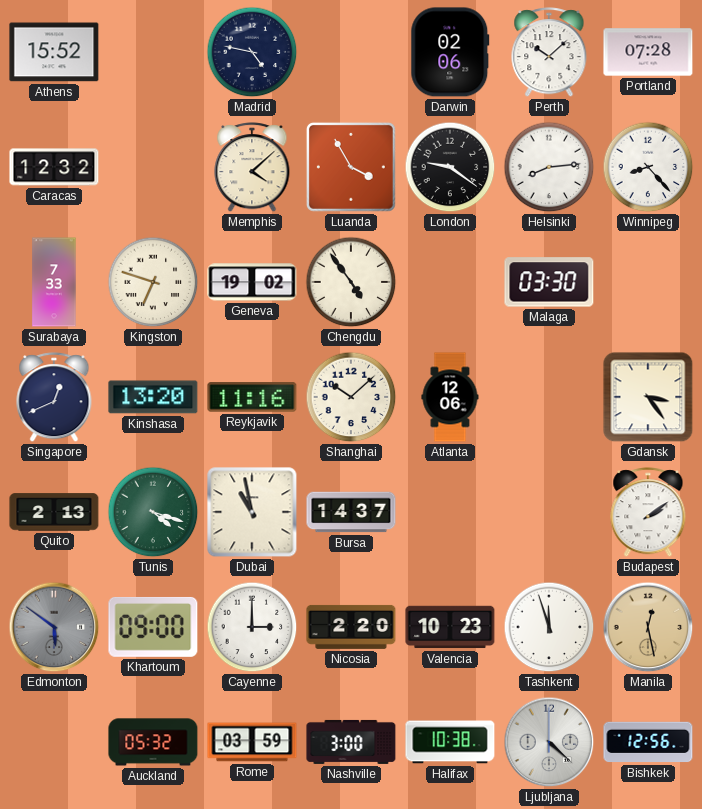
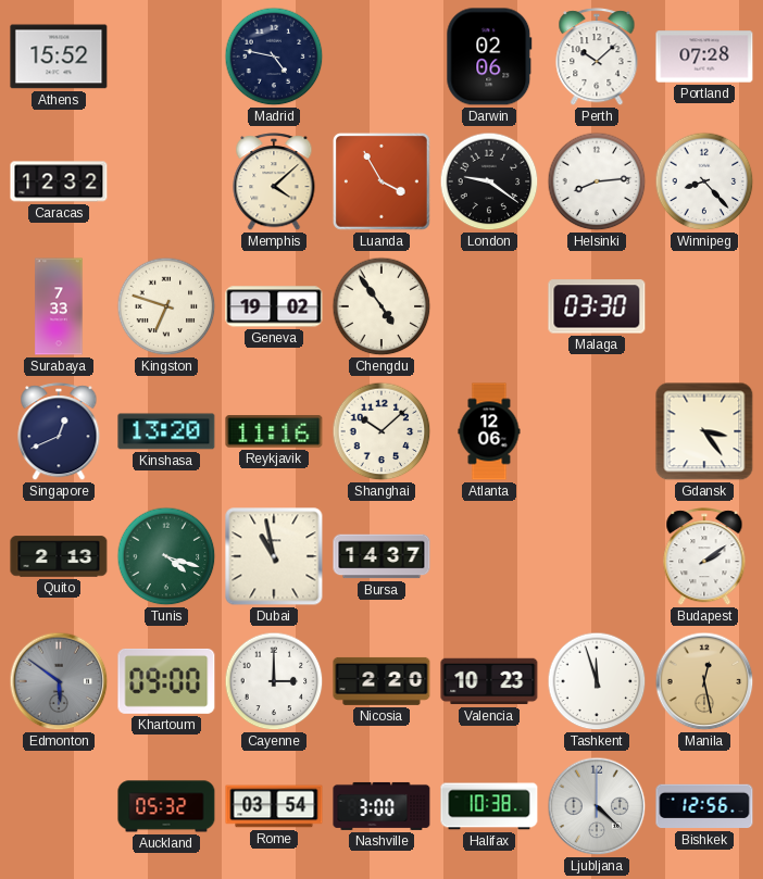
Rome: 03:59 -> 03:54
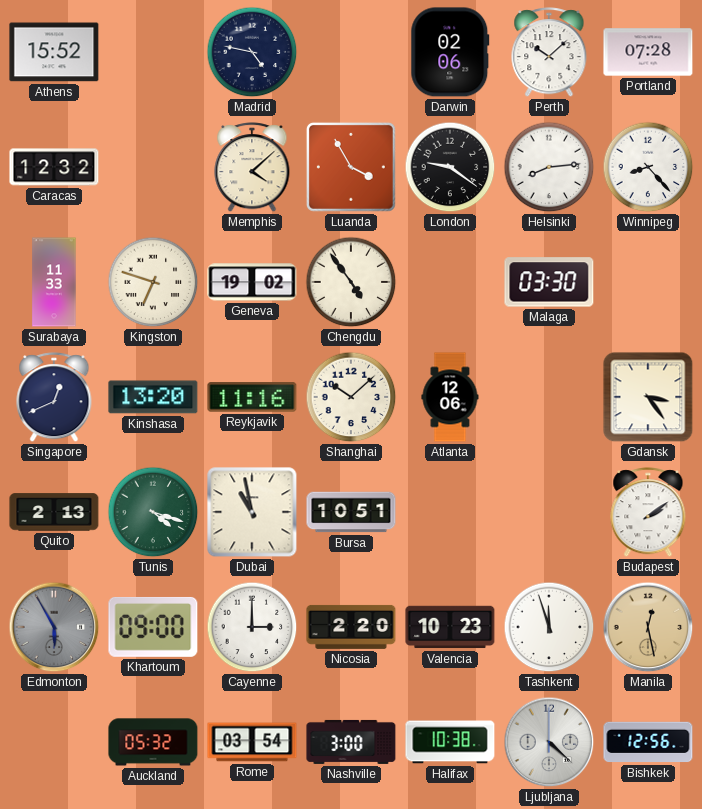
Surabaya: 7:33 -> 11:33
Bursa: 14:37 -> 10:51
Edmonton: 5:51 -> 5:55
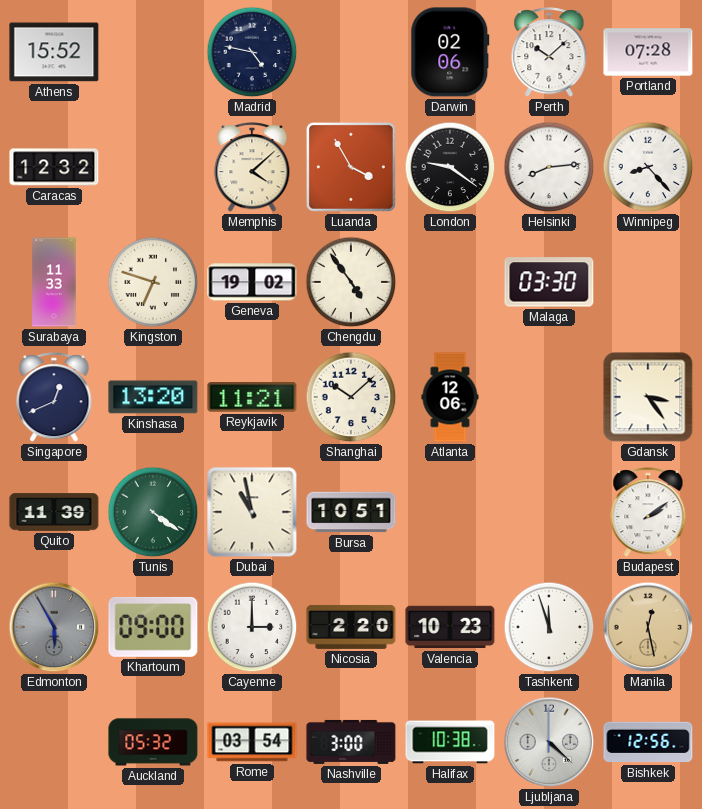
Reykjavik: 11:16 -> 11:21
Quito: 2:13 -> 11:39
Tunis: 4:18 -> 4:21
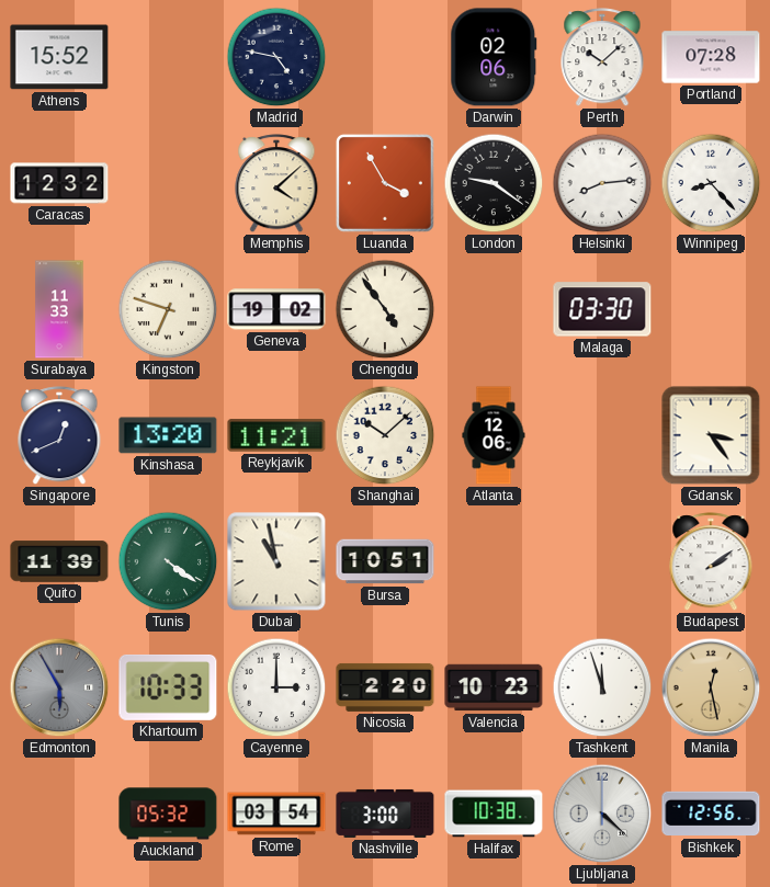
Khartoum: 09:00 -> 10:33
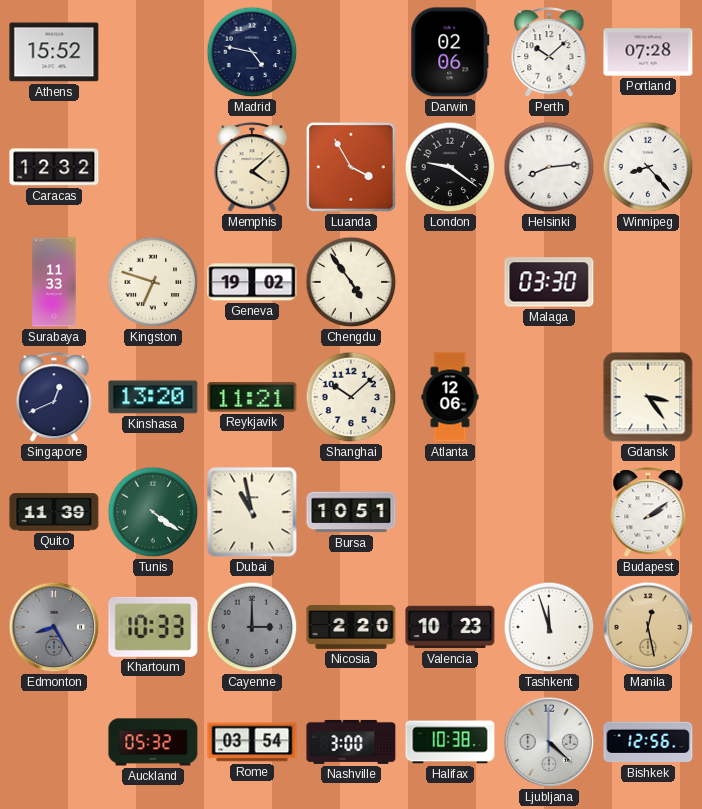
Edmonton: 5:55 -> 8:25
Cayenne dial: white -> grey
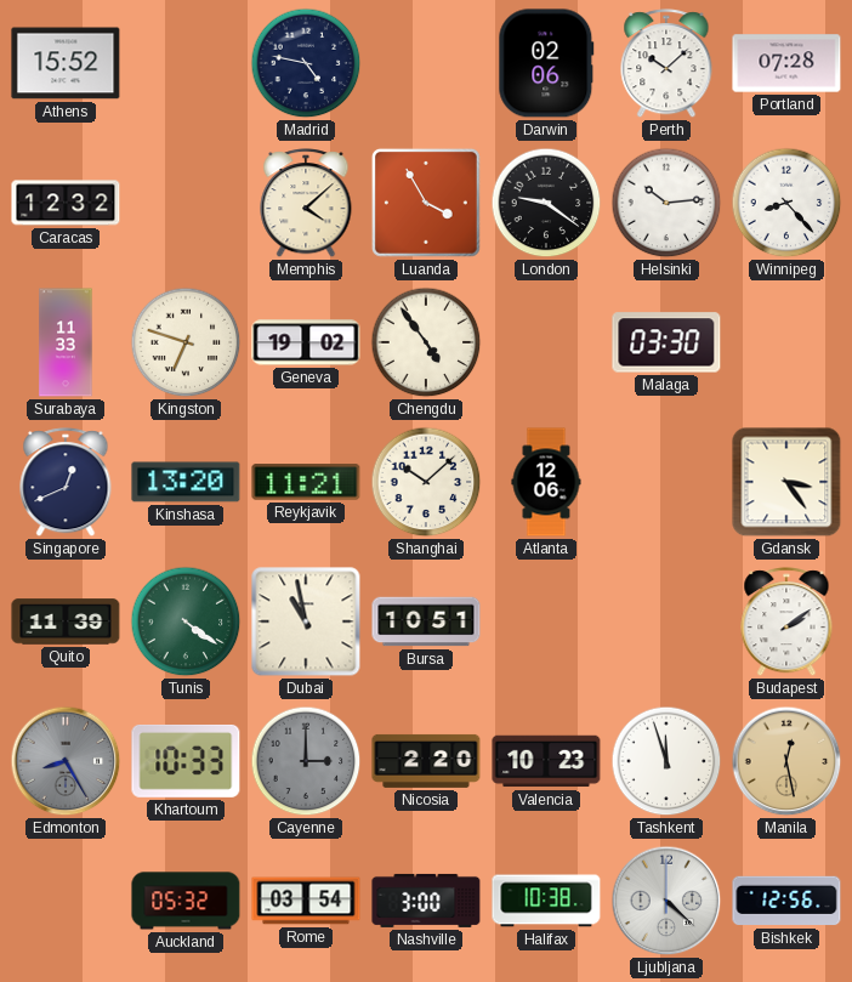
Helsinki: 8:14 -> 10:14
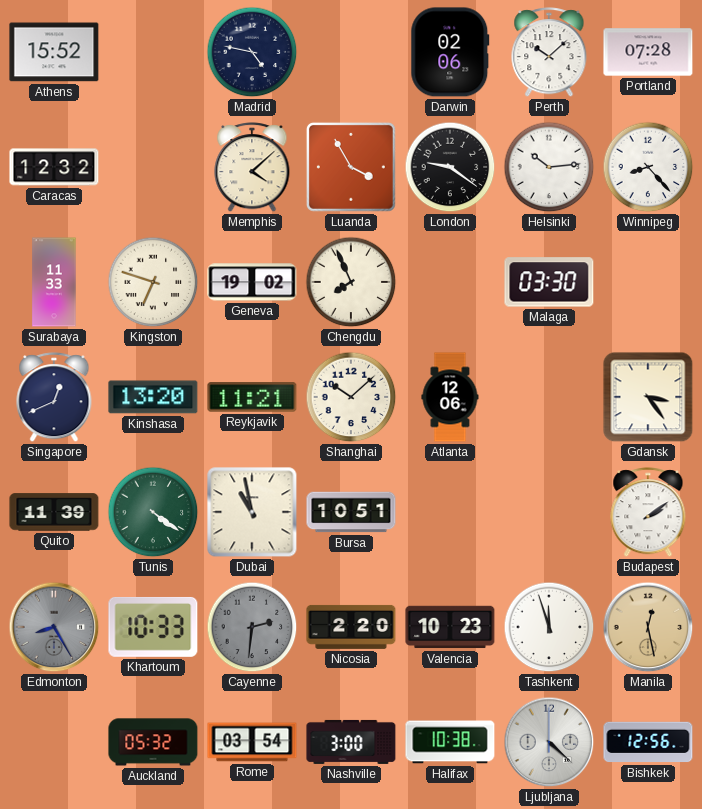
Chengdu: 4:54 -> 7:56
Cayenne: 3:00 -> 2:31
